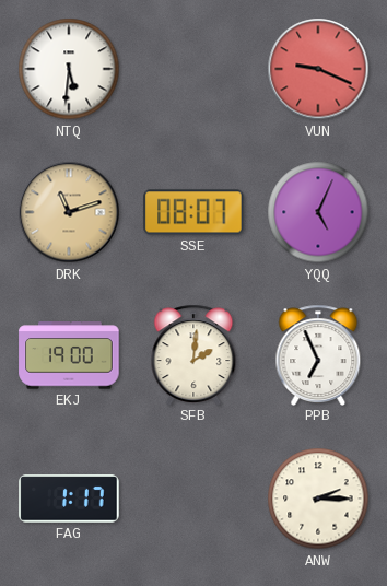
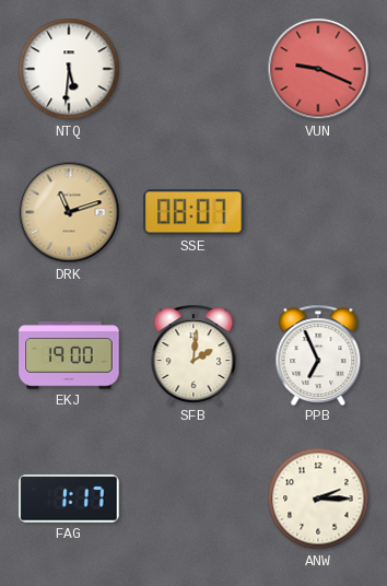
YQQ: 5:04 -> none
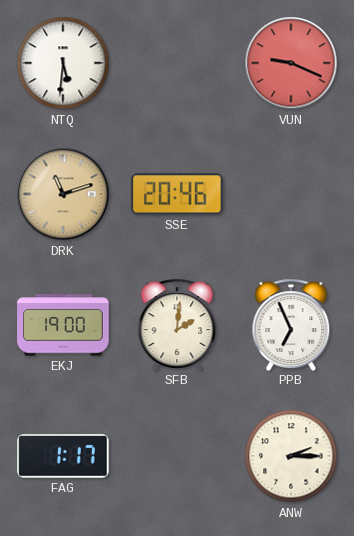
SSE: 08:07 -> 20:46
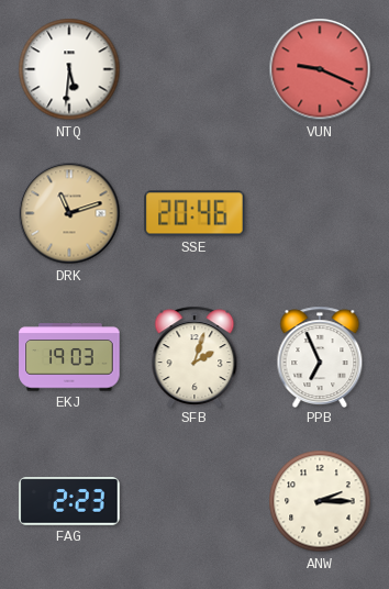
EKJ: 19:00 -> 19:03
SFB: 2:01 -> 2:03
FAG: 1:17 -> 2:23
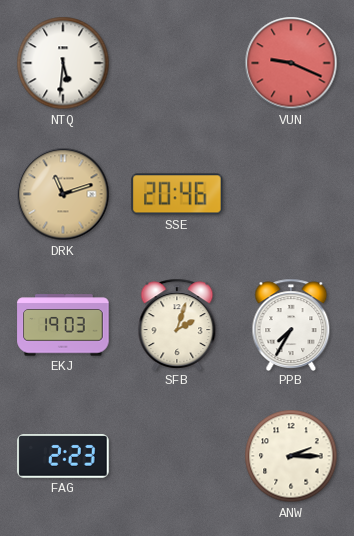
PPB: 6:56 -> 7:35
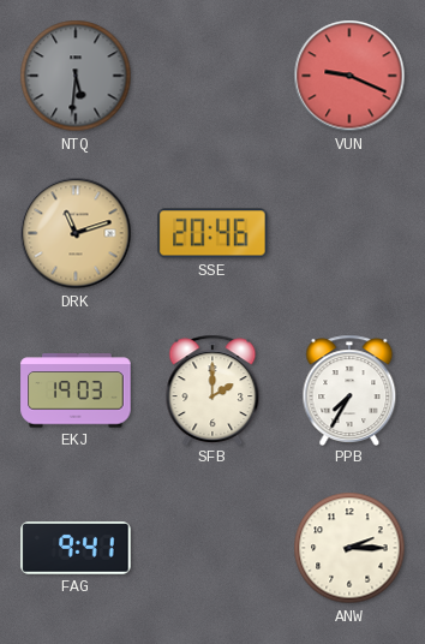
NTQ dial: white -> grey
SFB: 2:03 -> 2:00
FAG: 2:23 -> 9:41
